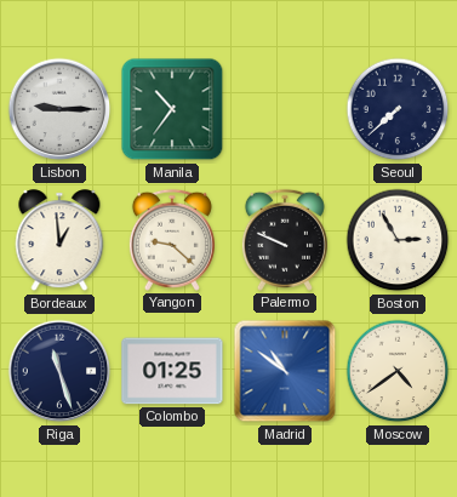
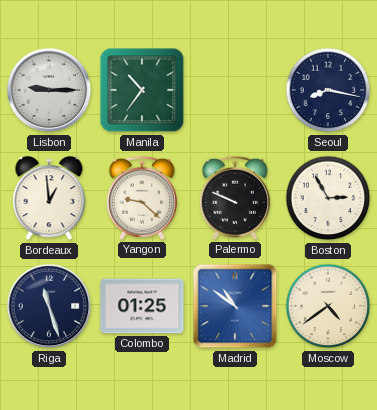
Seoul: 7:38 -> 8:17
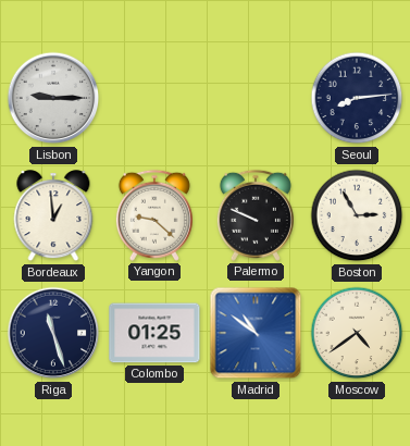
Manila: 10:36 -> none
Seoul: 8:17 -> 8:14
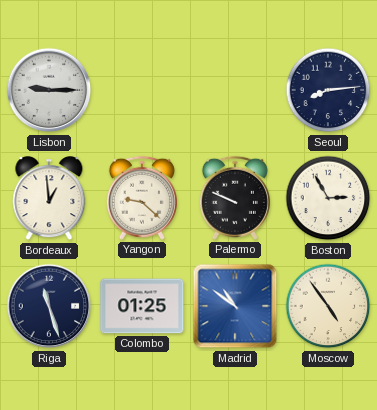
Moscow: 4:39 -> 4:54
